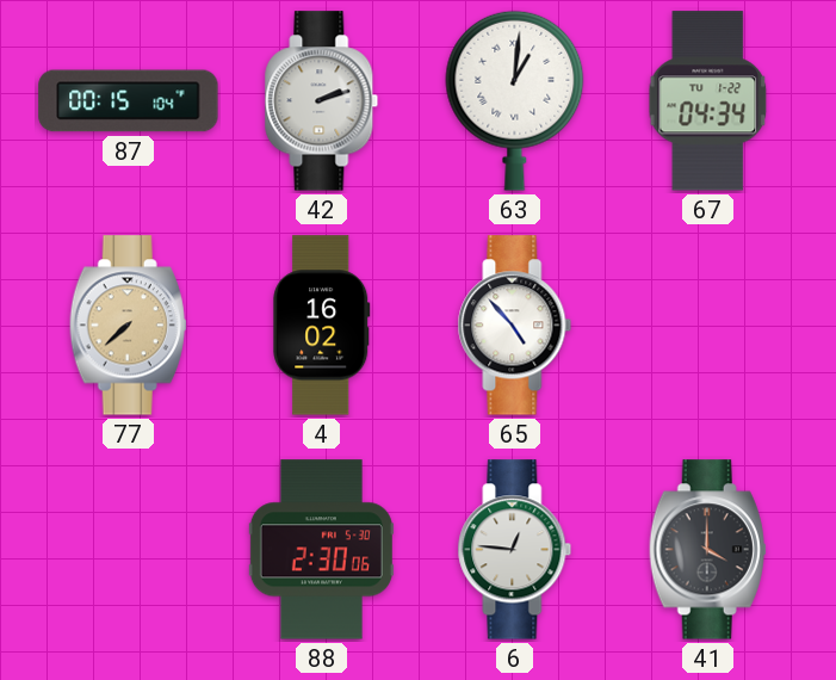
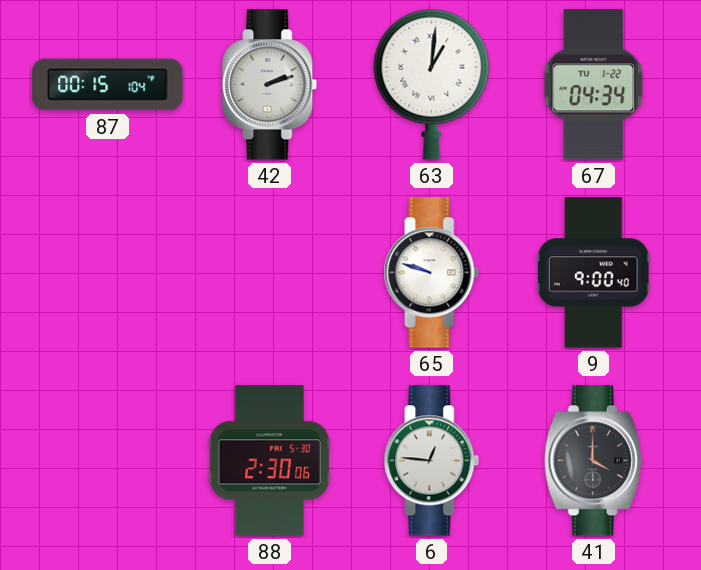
77: 7:38 -> none
4: 16:02 -> none
65: 4:53 -> 9:48
9: none -> 9:00
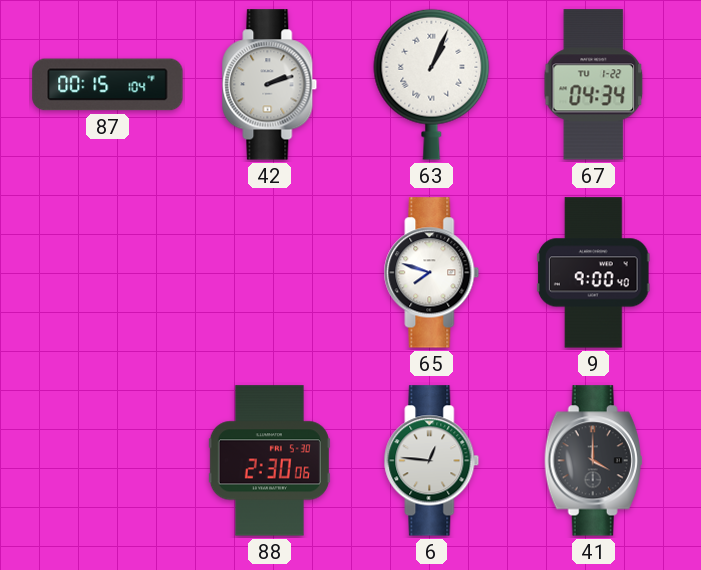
63: 1:01 -> 1:04
65: 9:48 -> 7:48
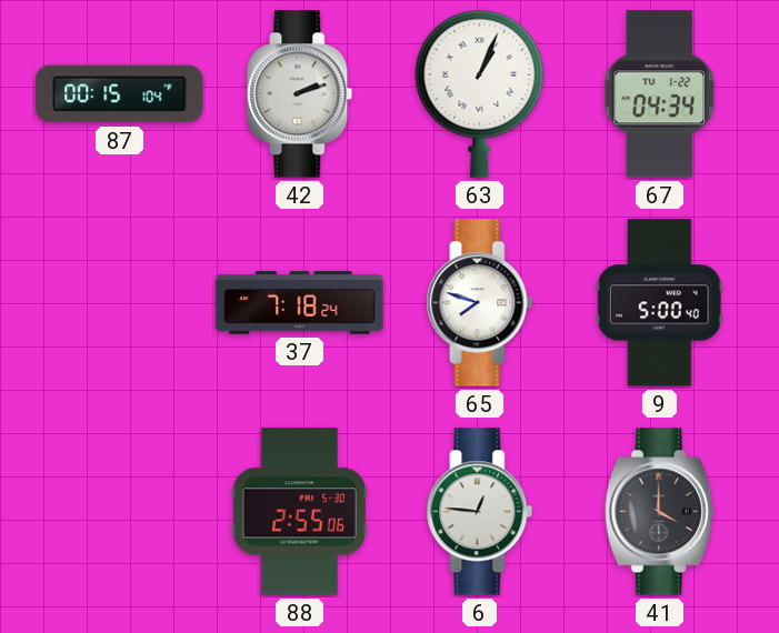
37: none -> 7:18
9: 9:00 -> 5:00
88: 2:30 -> 2:55
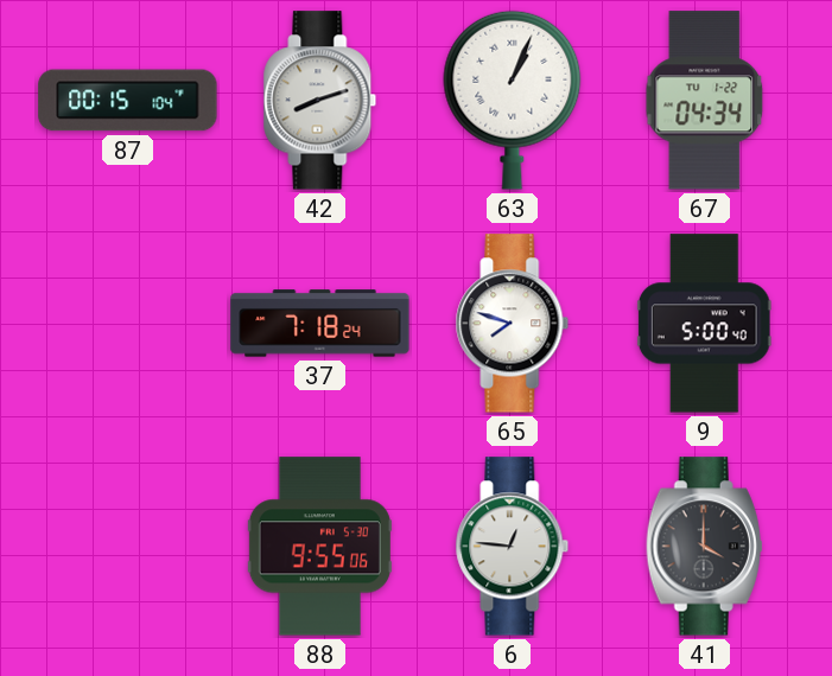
42: 2:12 -> 8:12
88: 2:55 -> 9:55
